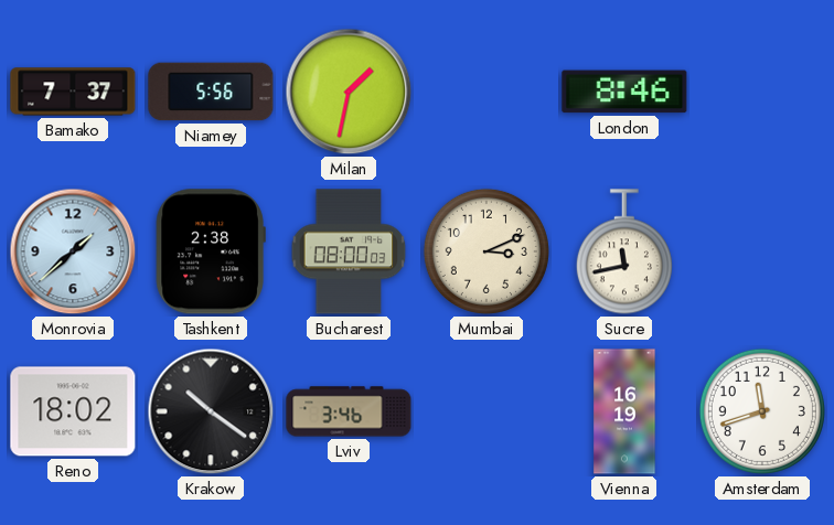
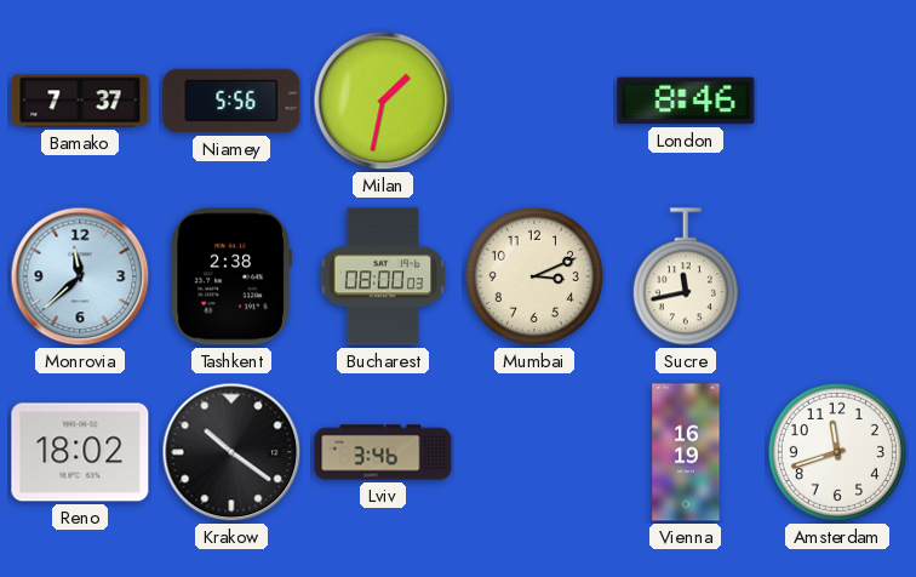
Monrovia: 1:38 -> 11:38
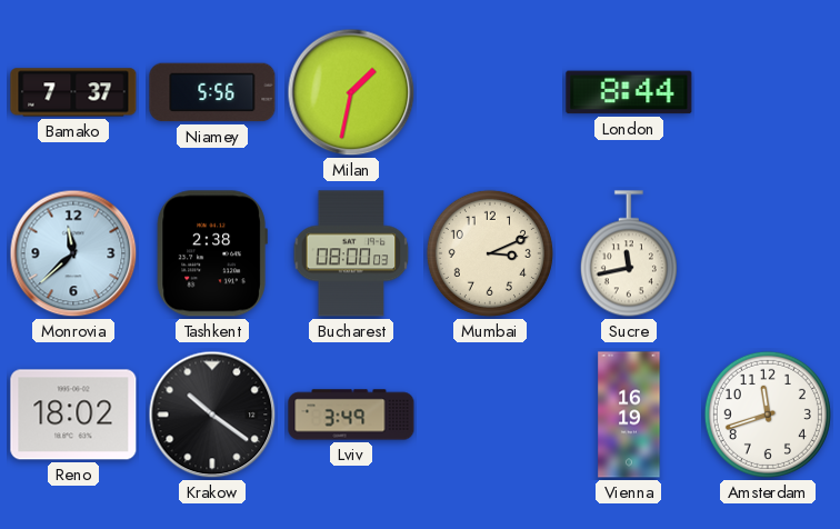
London: 8:46 -> 8:44
Lviv: 3:46 -> 3:49
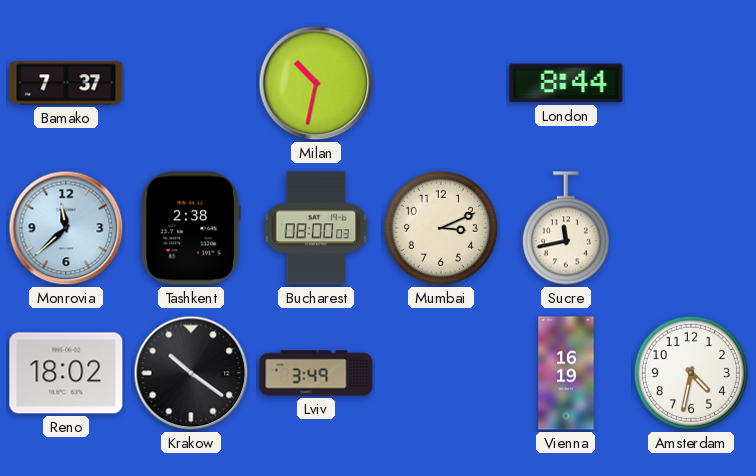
Niamey: 5:56 -> none
Milan: 1:32 -> 10:32
Amsterdam: 11:42 -> 4:32
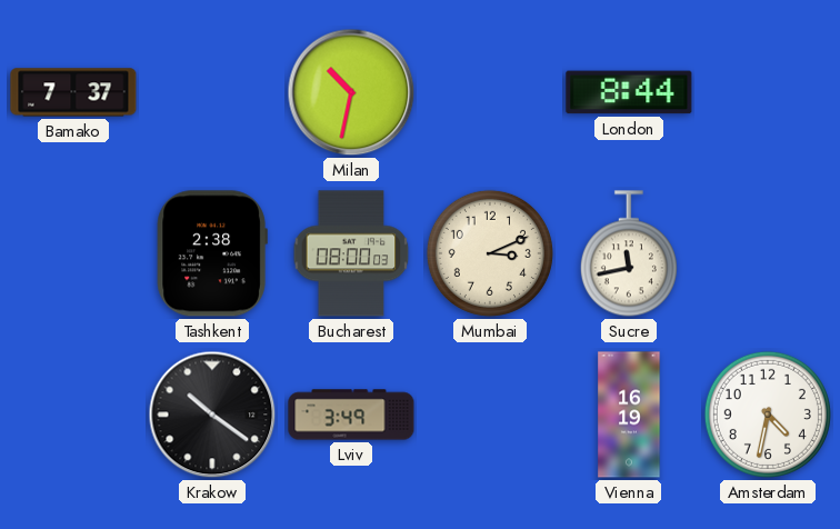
Monrovia: 11:38 -> none
Reno: 18:02 -> none
